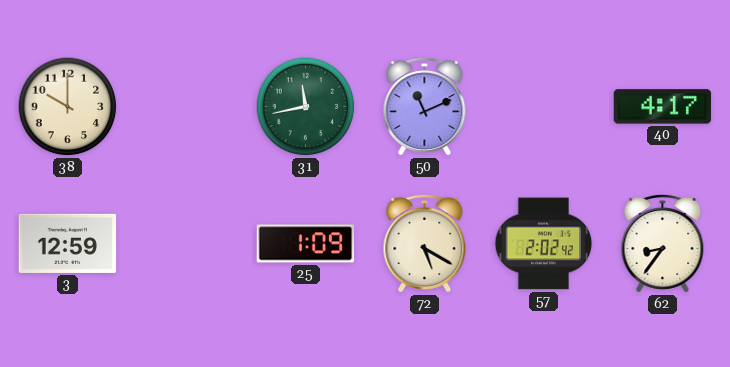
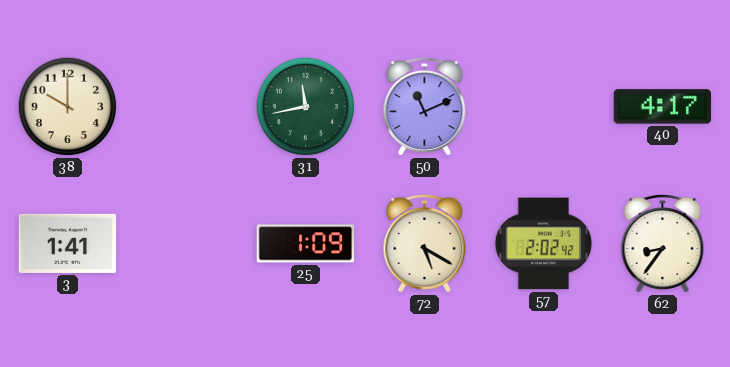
3: 12:59 -> 1:41
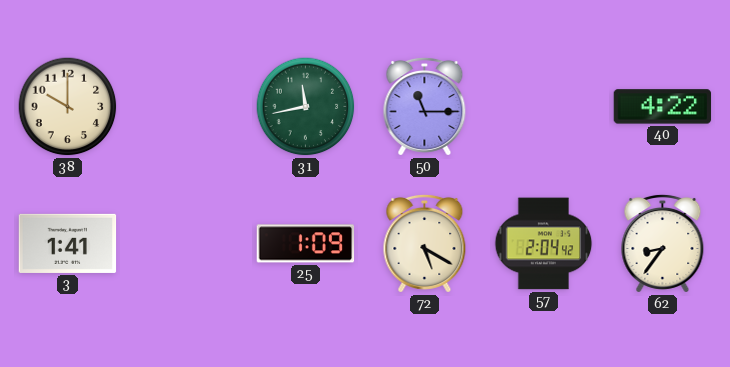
50: 11:11 -> 11:15
40: 4:17 -> 4:22
57: 2:02 -> 2:04
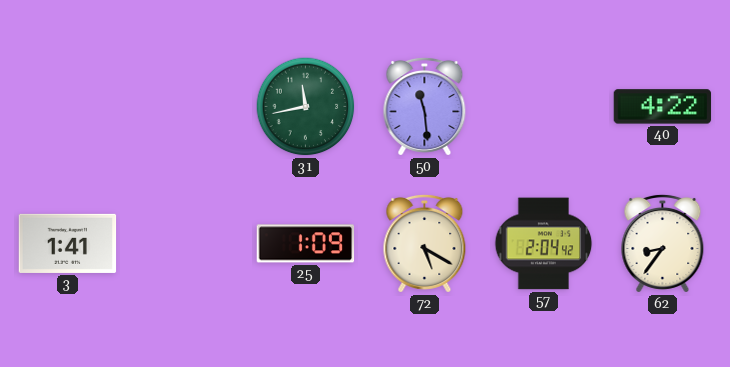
38: 10:00 -> none
50: 11:15 -> 11:29
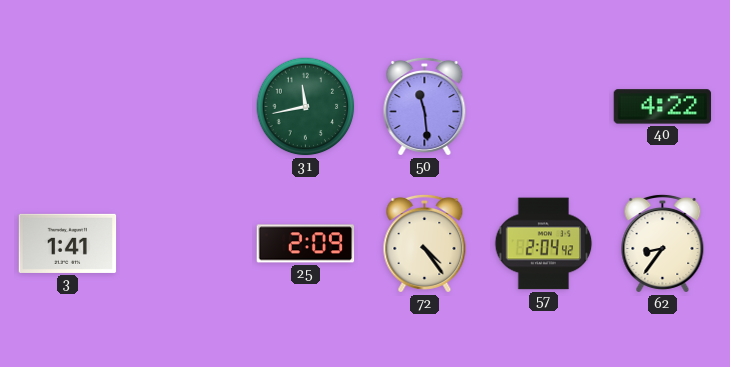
25: 1:09 -> 2:09
72: 5:20 -> 4:24
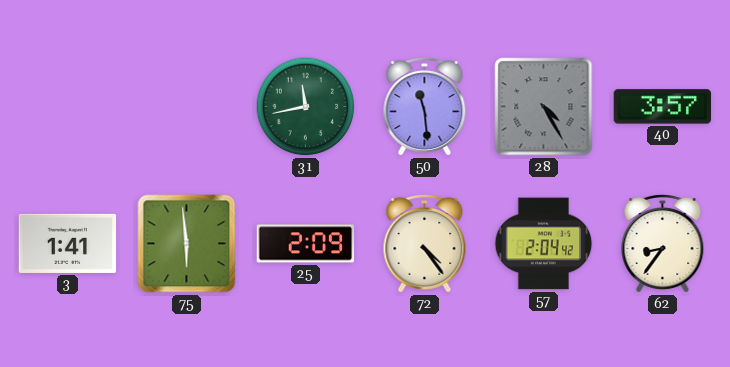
28: none -> 4:25
40: 4:22 -> 3:57
75: none -> 5:59
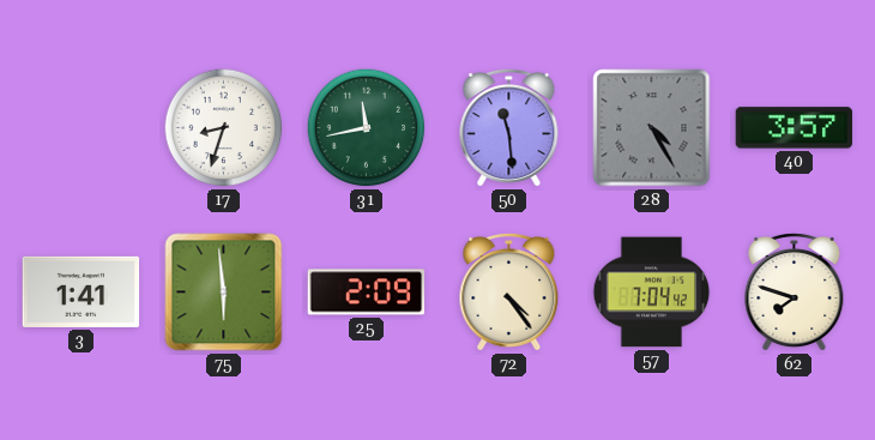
17: none -> 8:33
57: 2:04 -> 7:04
62: 8:36 -> 7:48
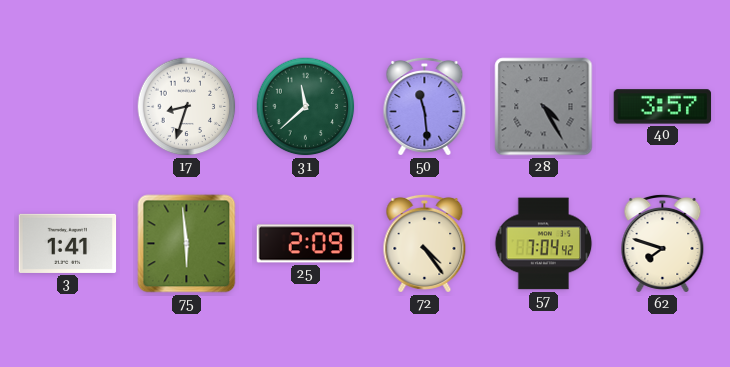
31: 11:43 -> 11:38
